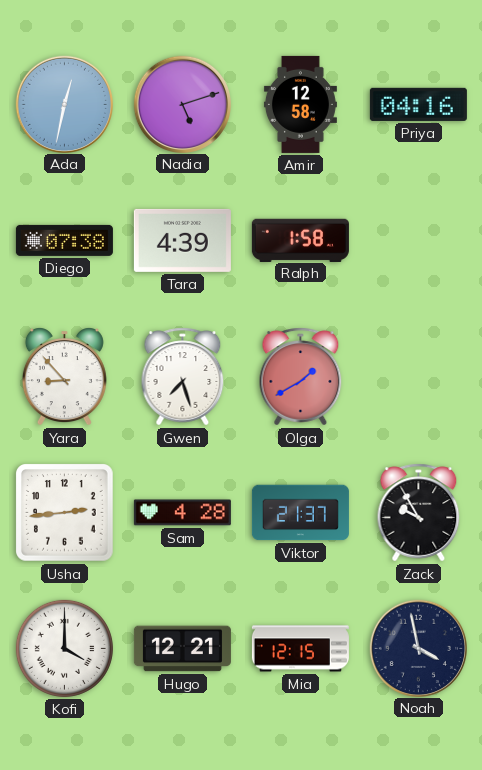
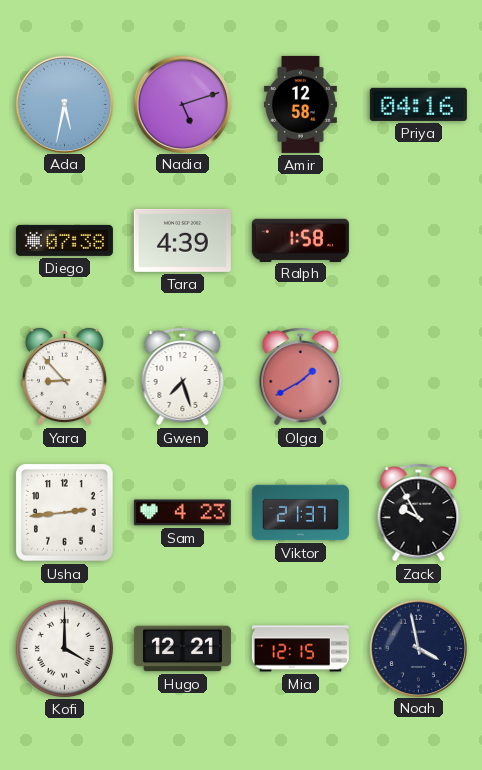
Ada: 12:32 -> 5:32
Sam: 4:28 -> 4:23
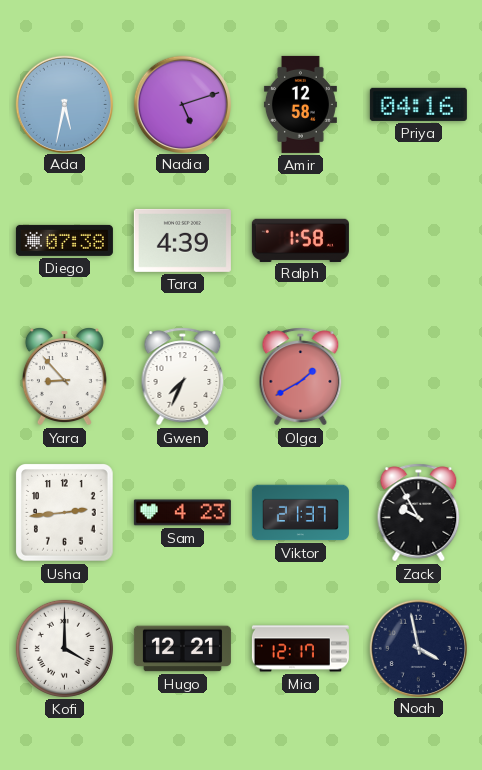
Gwen: 7:27 -> 7:34
Mia: 12:15 -> 12:17
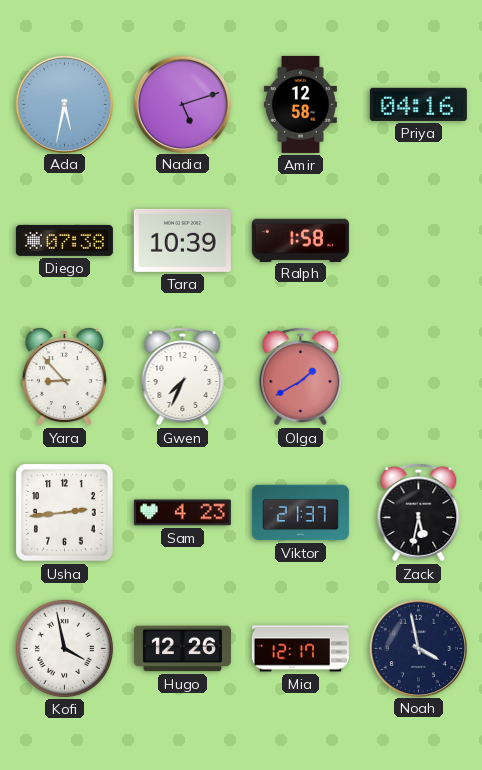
Tara: 4:39 -> 10:39
Zack: 9:55 -> 5:32
Kofi: 4:00 -> 3:58
Hugo: 12:21 -> 12:26
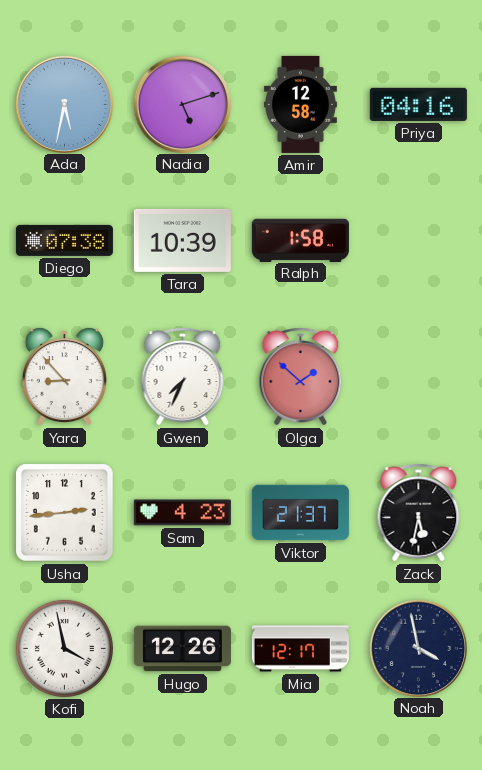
Olga: 1:40 -> 1:52
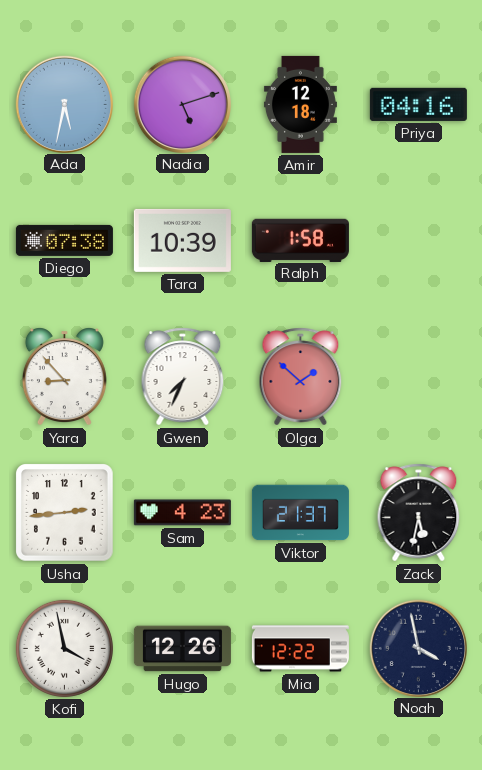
Amir: 12:58 -> 12:18
Mia: 12:17 -> 12:22
